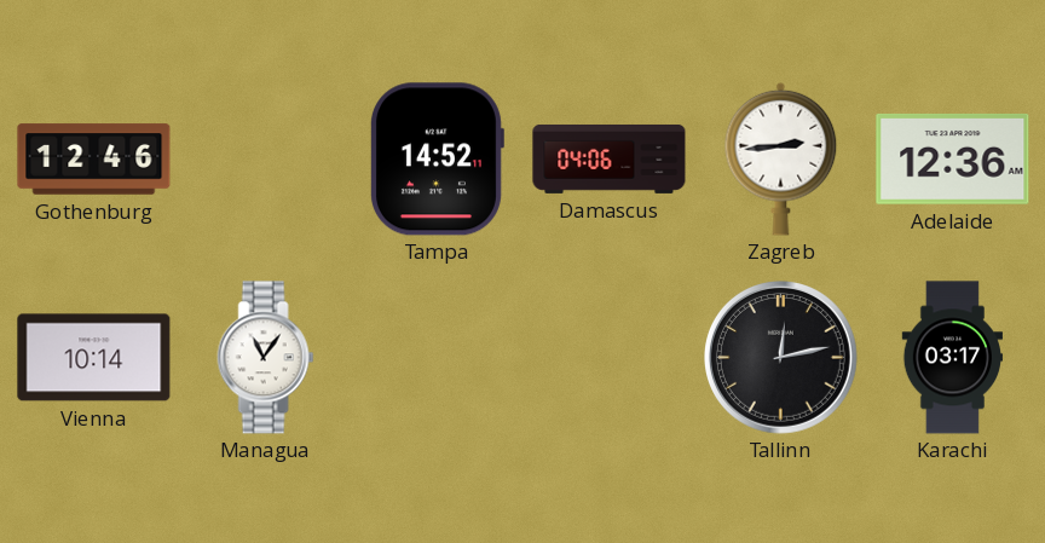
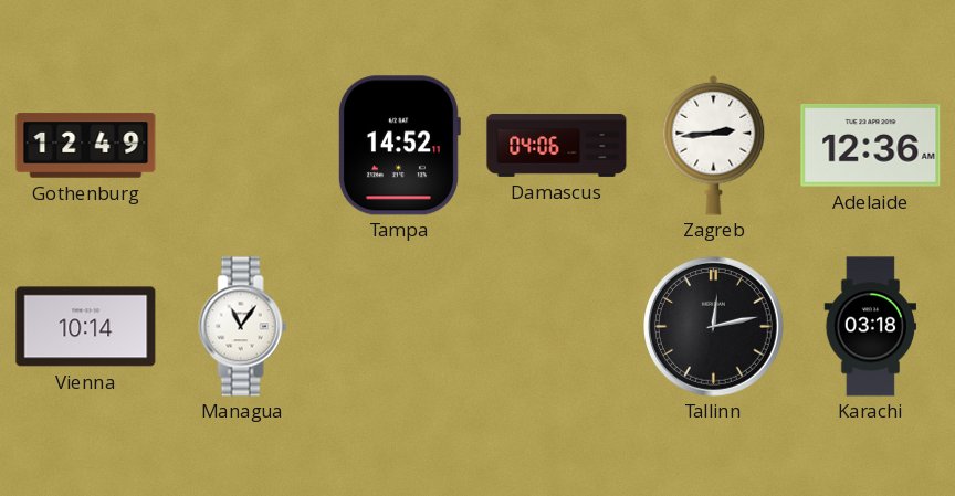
Gothenburg: 12:46 -> 12:49
Karachi: 03:17 -> 03:18
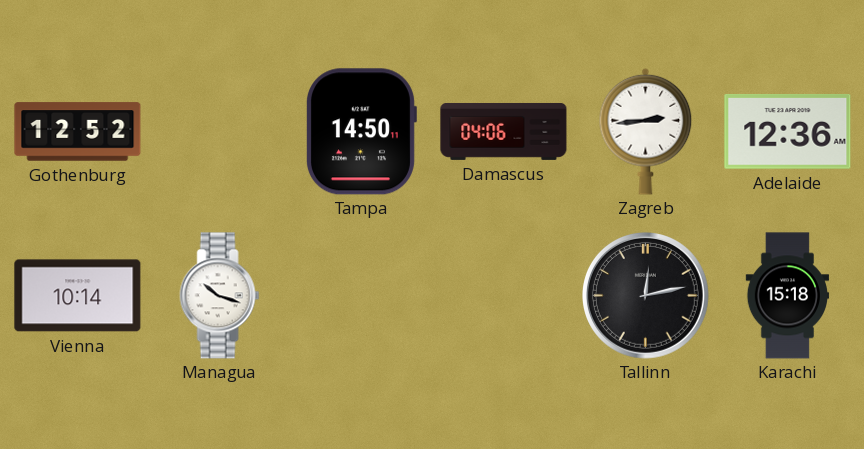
Gothenburg: 12:49 -> 12:52
Tampa: 14:52 -> 14:50
Managua: 11:06 -> 10:18
Karachi: 03:18 -> 15:18
